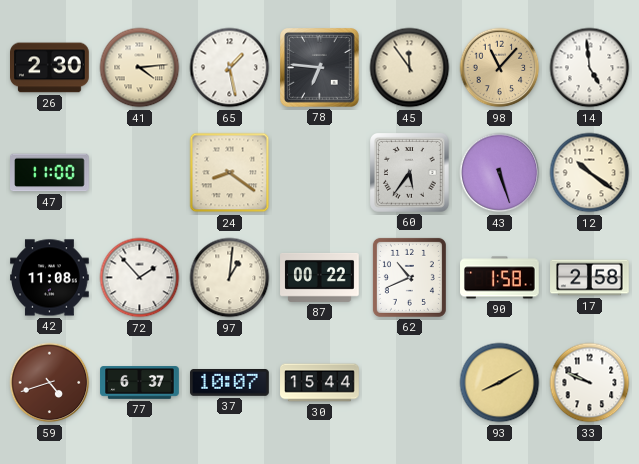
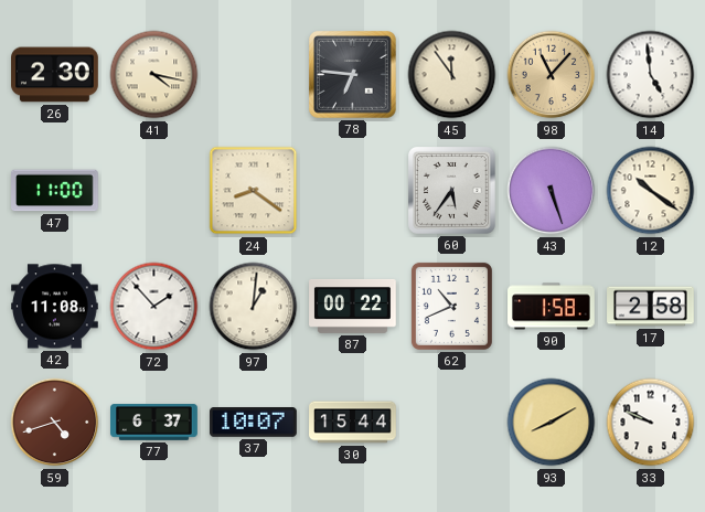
41: 4:14 -> 4:17
65: 1:28 -> none
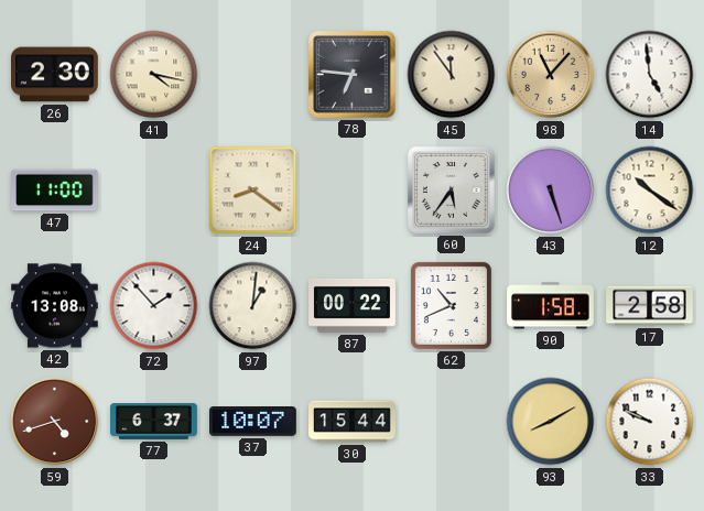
42: 11:08 -> 13:08
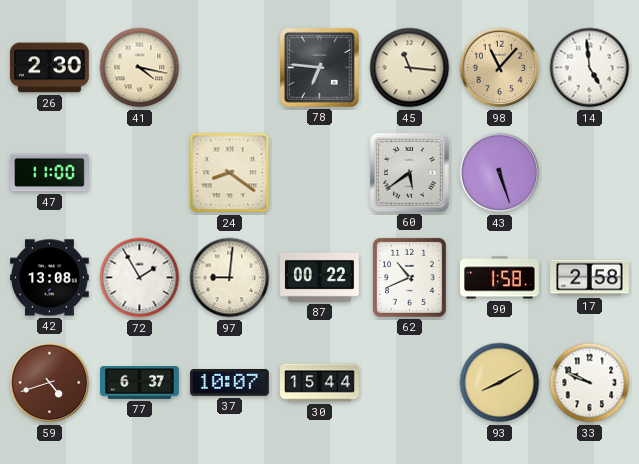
45: 11:54 -> 11:16
60: 5:36 -> 5:39
12: 10:21 -> none
72: 1:53 -> 1:55
97: 1:01 -> 9:01
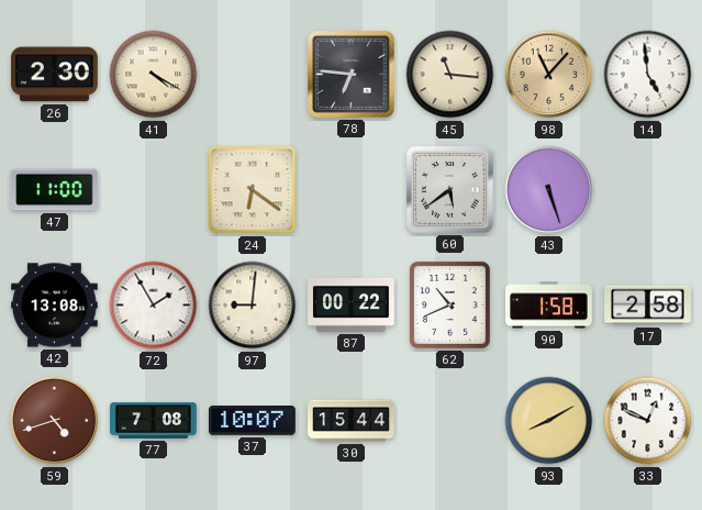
41: 4:17 -> 4:20
24: 8:21 -> 6:21
77: 6:37 -> 7:08
33: 9:49 -> 12:49
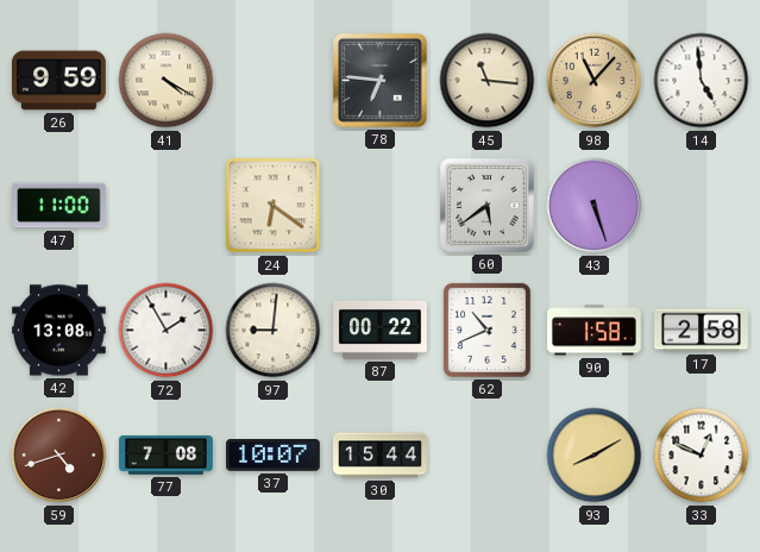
26: 2:30 -> 9:59
